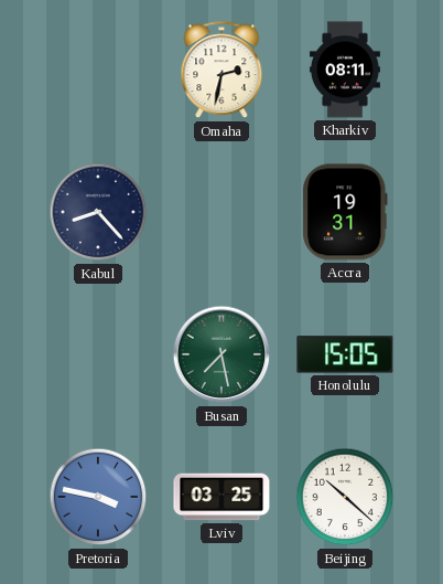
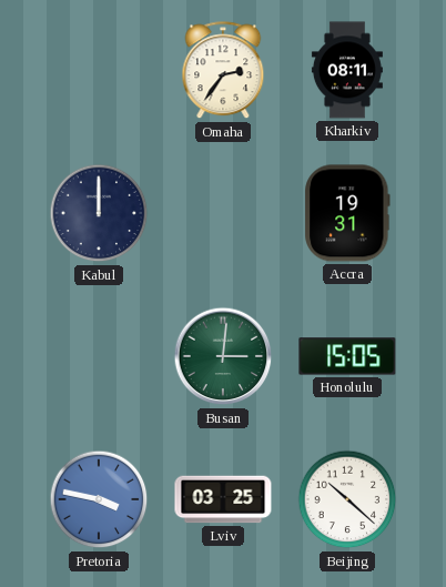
Omaha: 2:32 -> 2:36
Kabul: 8:23 -> 12:00
Busan: 7:28 -> 3:01
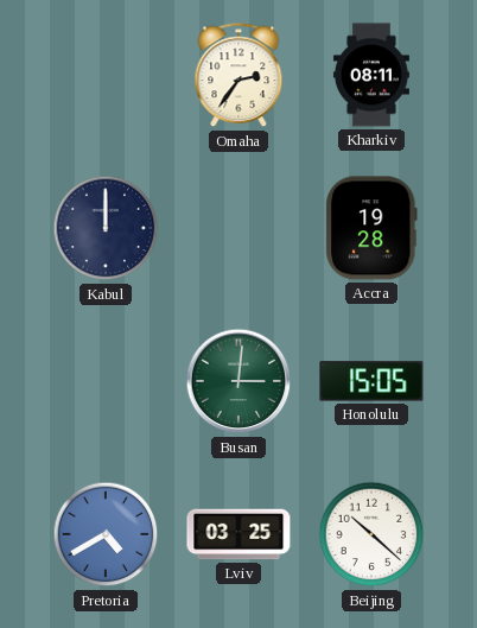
Accra: 19:31 -> 19:28
Pretoria: 3:47 -> 4:40
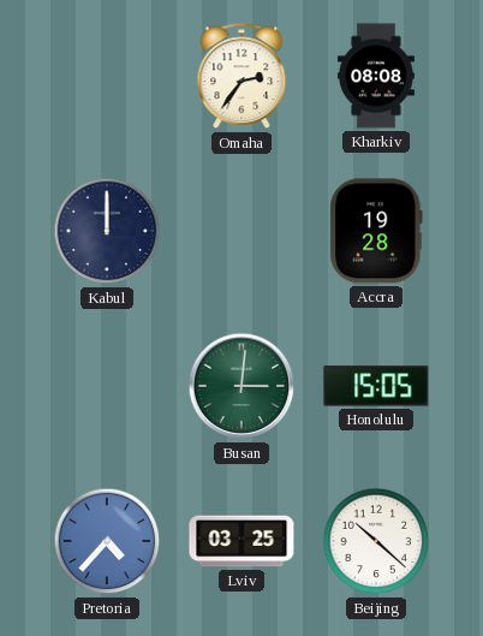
Kharkiv: 08:11 -> 08:08
Pretoria: 4:40 -> 4:37
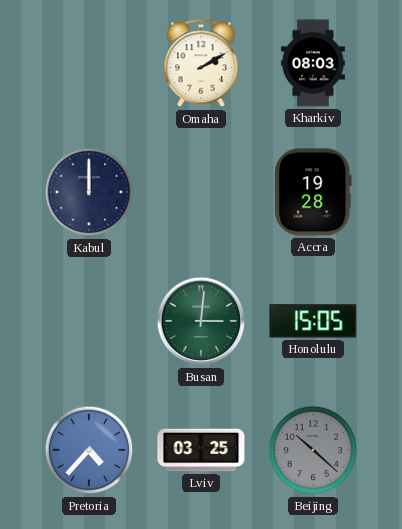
Omaha: 2:36 -> 2:10
Kharkiv: 08:08 -> 08:03
Beijing dial: white -> grey
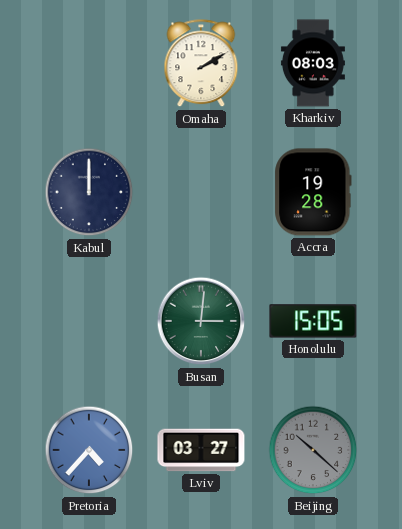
Lviv: 03:25 -> 03:27
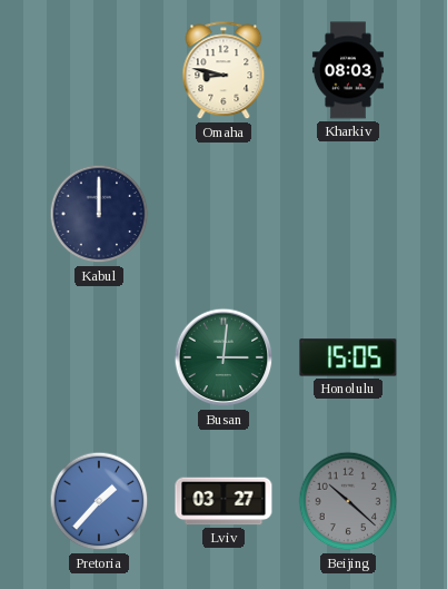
Omaha: 2:10 -> 8:47
Accra: 19:28 -> none
Pretoria: 4:37 -> 1:37
